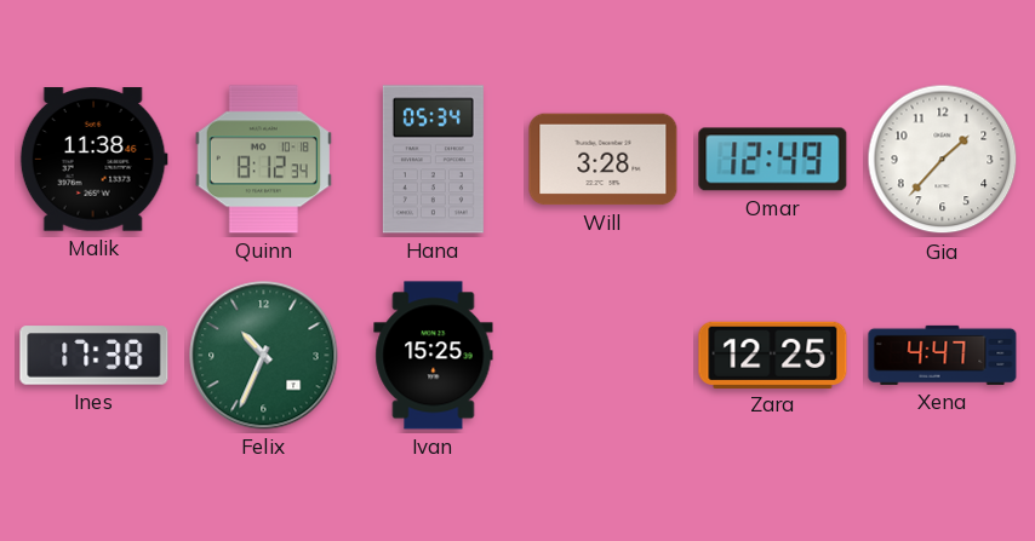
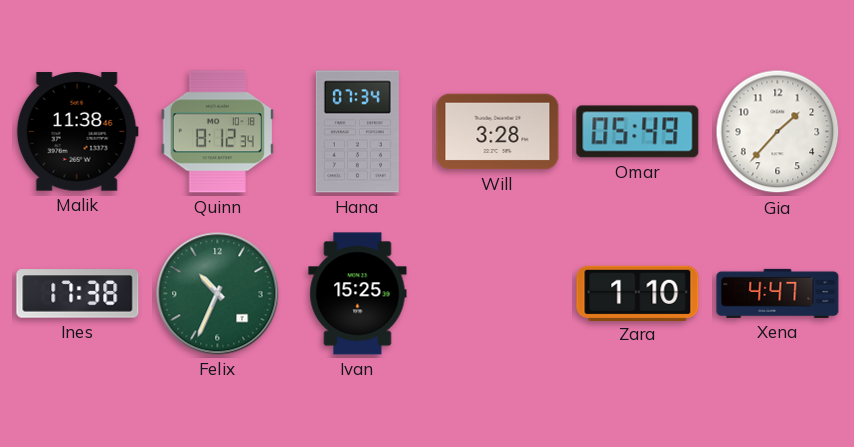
Hana: 05:34 -> 07:34
Omar: 12:49 -> 05:49
Zara: 12:25 -> 1:10
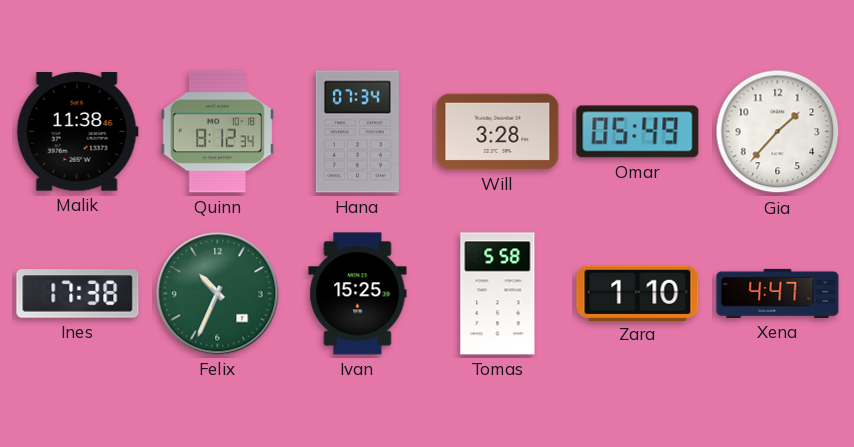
Tomas: none -> 5:58
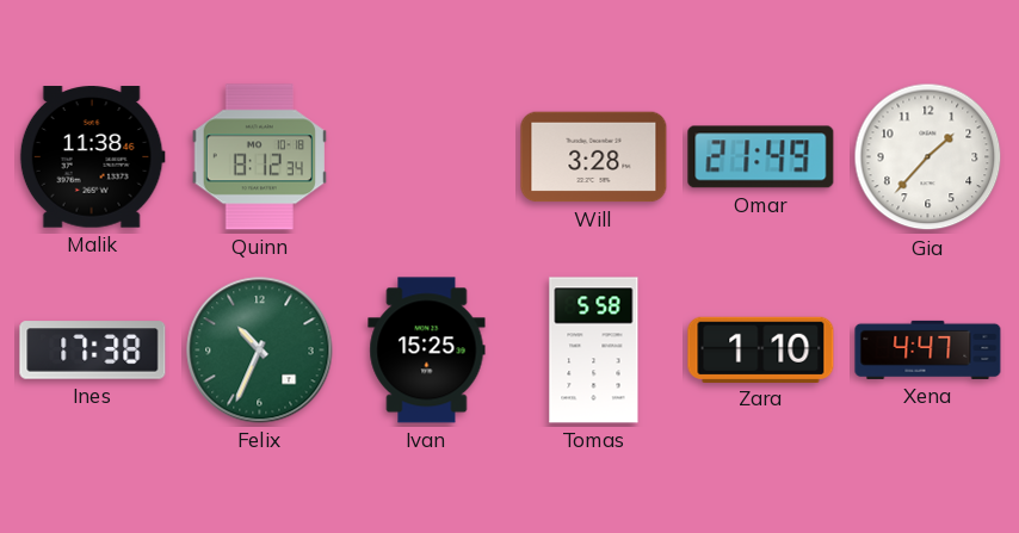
Hana: 07:34 -> none
Omar: 05:49 -> 21:49
